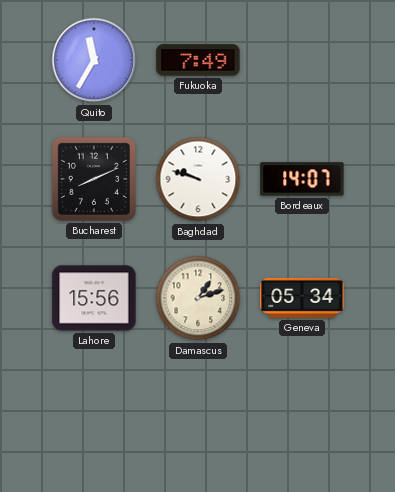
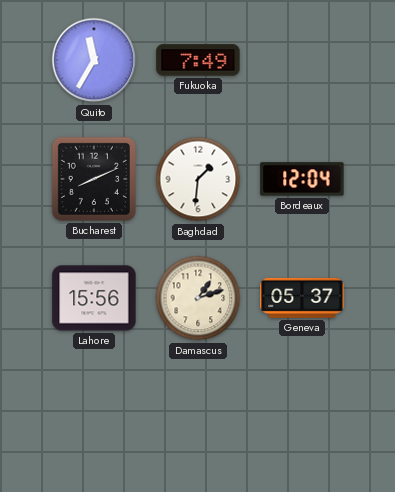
Baghdad: 9:48 -> 1:31
Bordeaux: 14:07 -> 12:04
Geneva: 05:34 -> 05:37
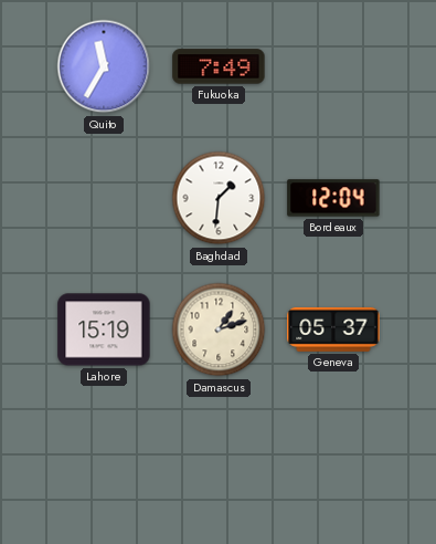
Bucharest: 8:11 -> none
Lahore: 15:56 -> 15:19
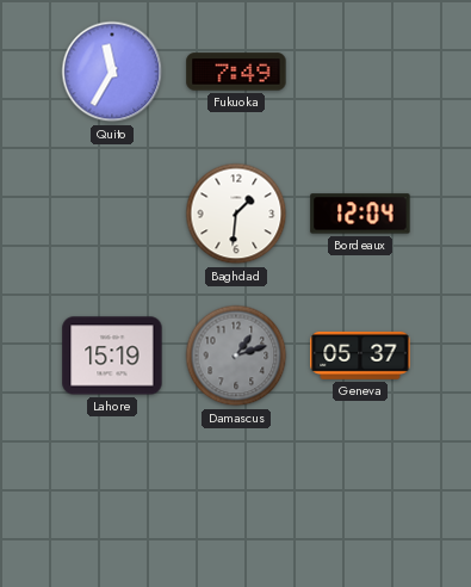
Damascus dial: cream -> grey
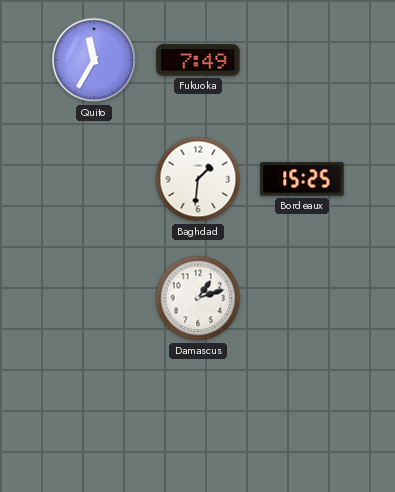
Bordeaux: 12:04 -> 15:25
Lahore: 15:19 -> none
Damascus dial: grey -> white
Geneva: 05:37 -> none
